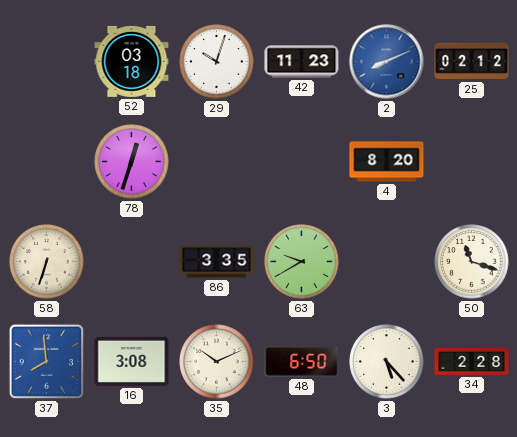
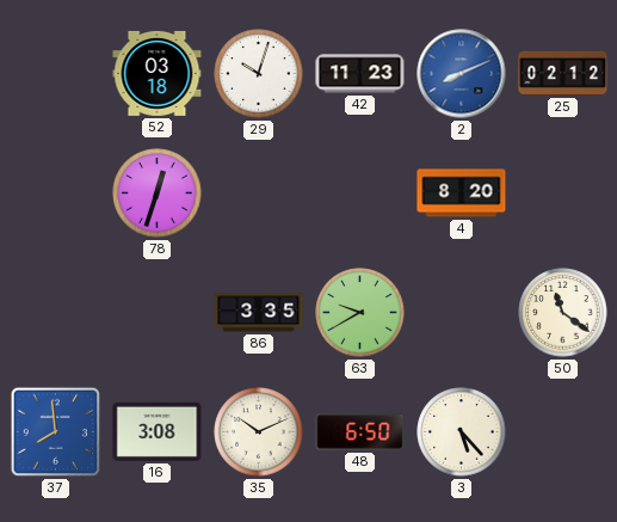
58: 6:33 -> none
50: 11:18 -> 11:21
34: 2:28 -> none
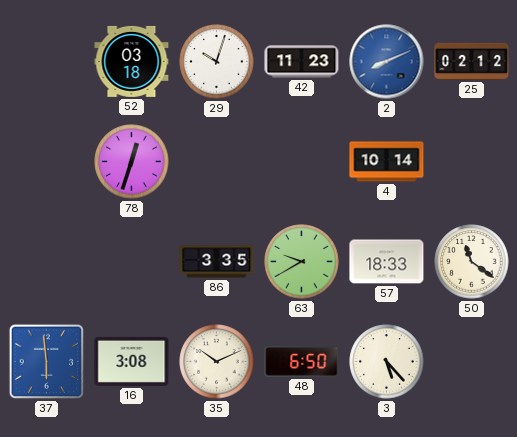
4: 8:20 -> 10:14
57: none -> 18:33
37: 7:59 -> 5:59
